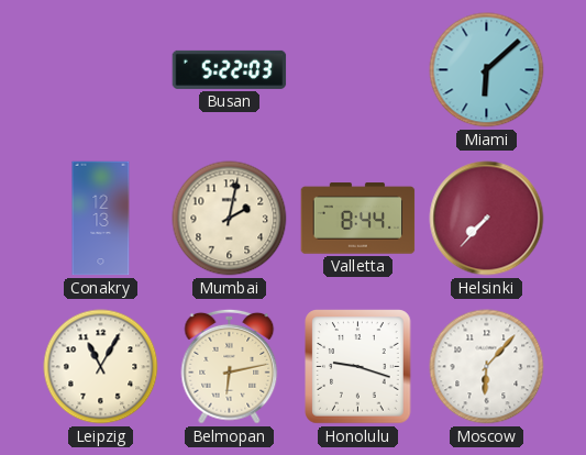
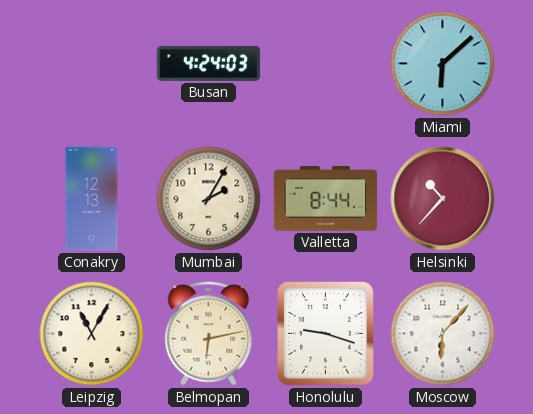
Busan: 5:22 -> 4:24
Mumbai: 2:02 -> 2:05
Helsinki: 7:37 -> 10:37
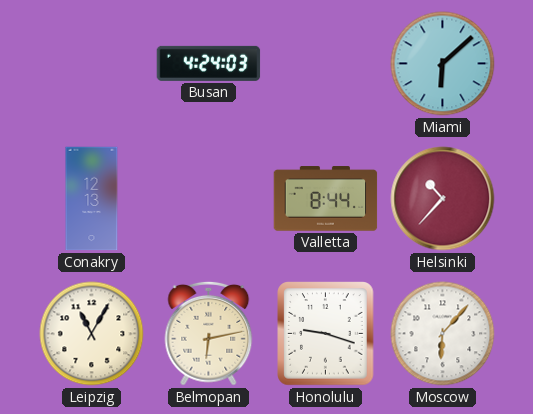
Mumbai: 2:05 -> none
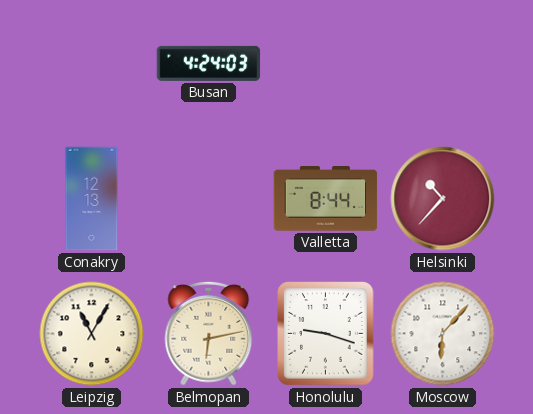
Miami: 6:08 -> none
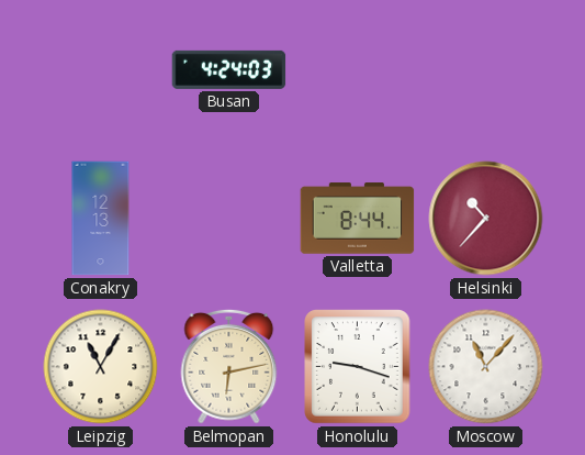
Moscow: 6:07 -> 11:07
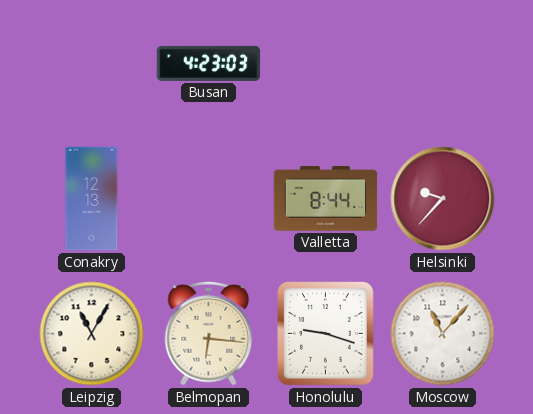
Busan: 4:24 -> 4:23
Helsinki: 10:37 -> 9:37
Belmopan: 6:13 -> 6:16
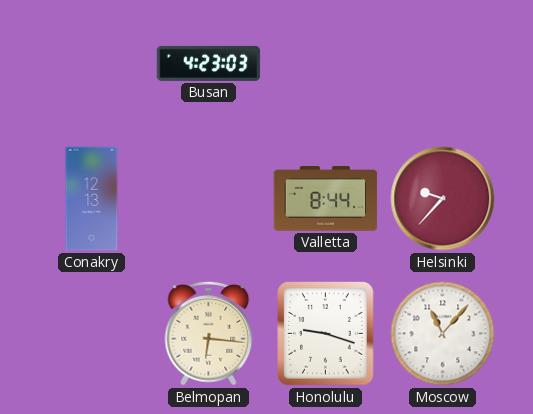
Leipzig: 11:05 -> none
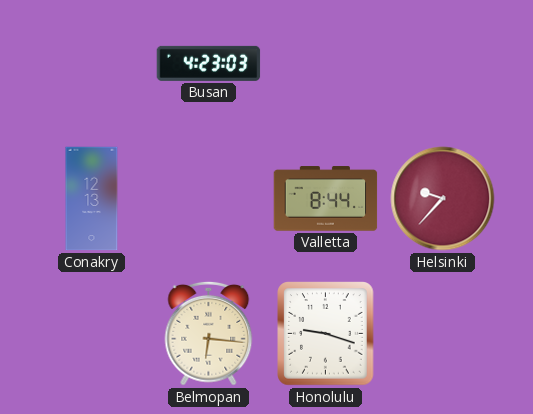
Moscow: 11:07 -> none
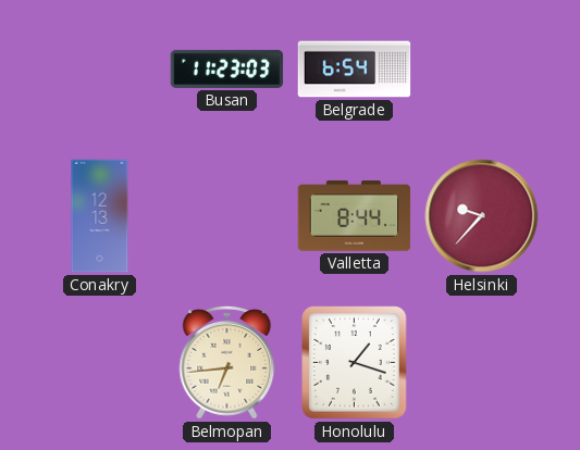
Busan: 4:23 -> 11:23
Belgrade: none -> 6:54
Belmopan: 6:16 -> 6:44
Honolulu: 9:18 -> 1:18
